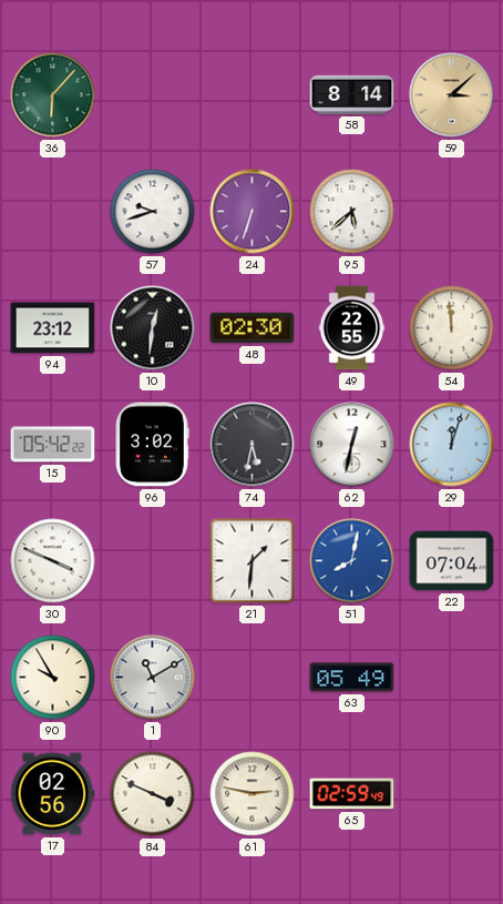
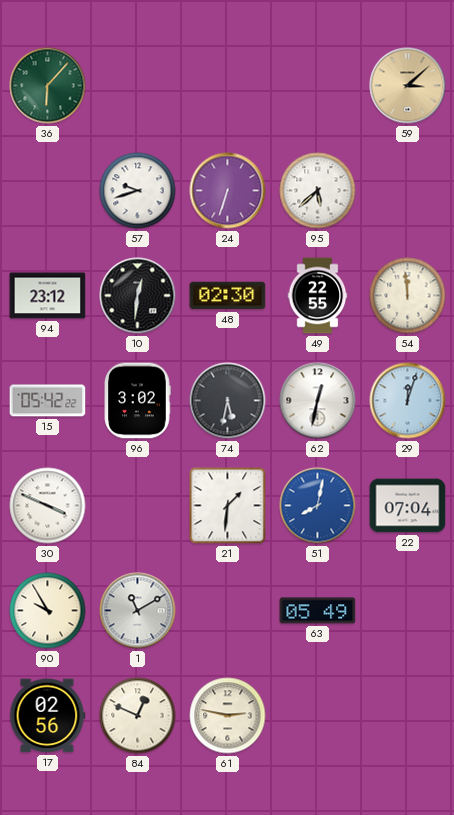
58: 8:14 -> none
84: 3:49 -> 12:49
65: 02:59 -> none
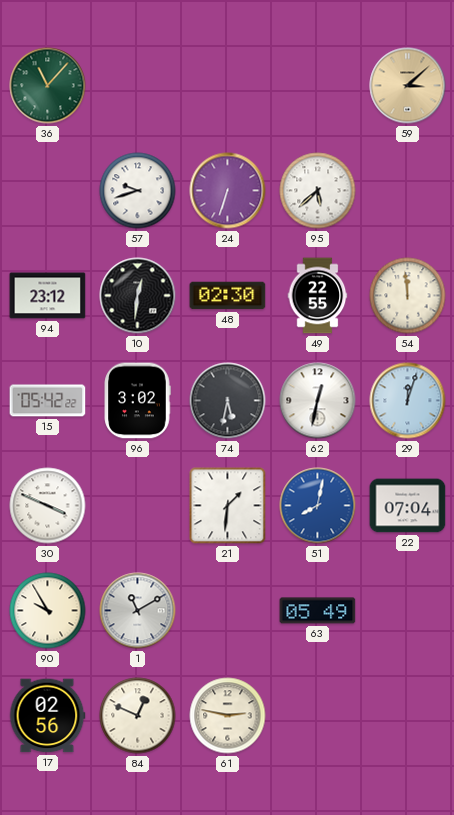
36: 6:07 -> 11:07
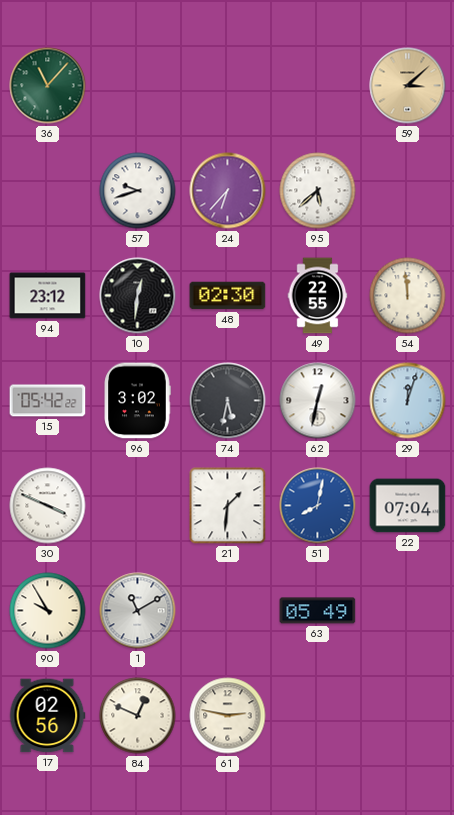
24: 6:33 -> 6:37
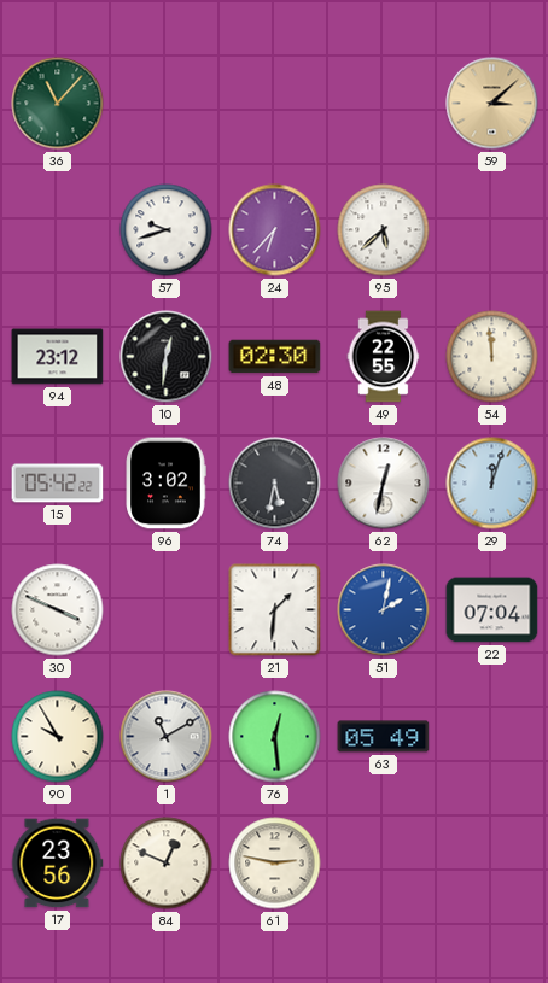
51: 8:02 -> 2:02
76: none -> 12:29
17: 02:56 -> 23:56
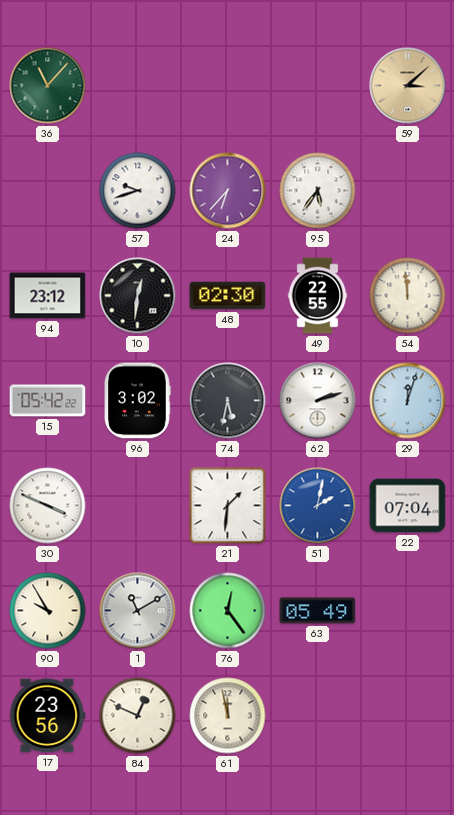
95: 5:38 -> 5:36
62: 12:32 -> 2:12
76: 12:29 -> 12:24
61: 2:47 -> 11:58
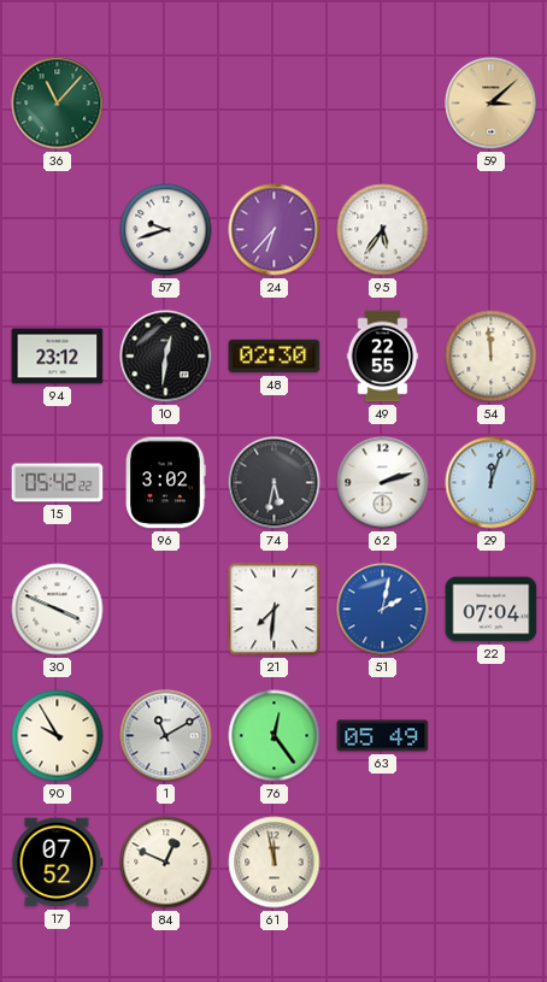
21: 1:31 -> 7:31
17: 23:56 -> 07:52
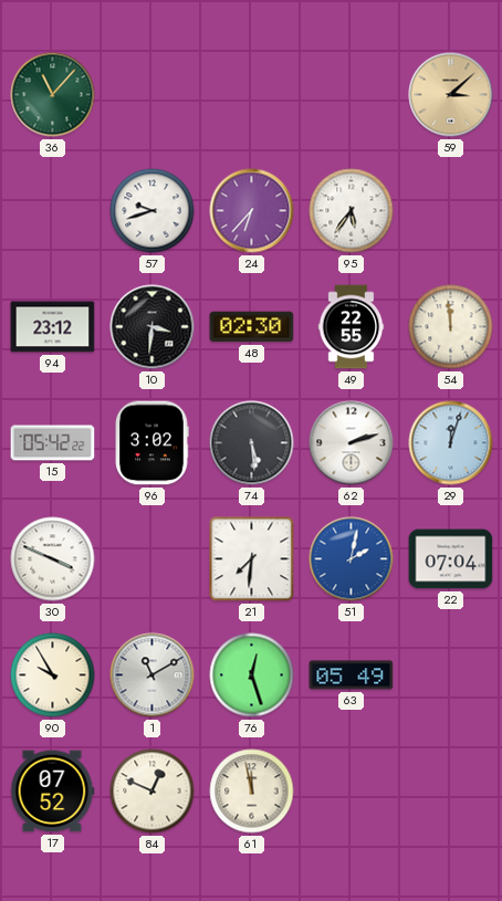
10: 12:31 -> 3:31
74: 5:32 -> 5:29
76: 12:24 -> 12:27
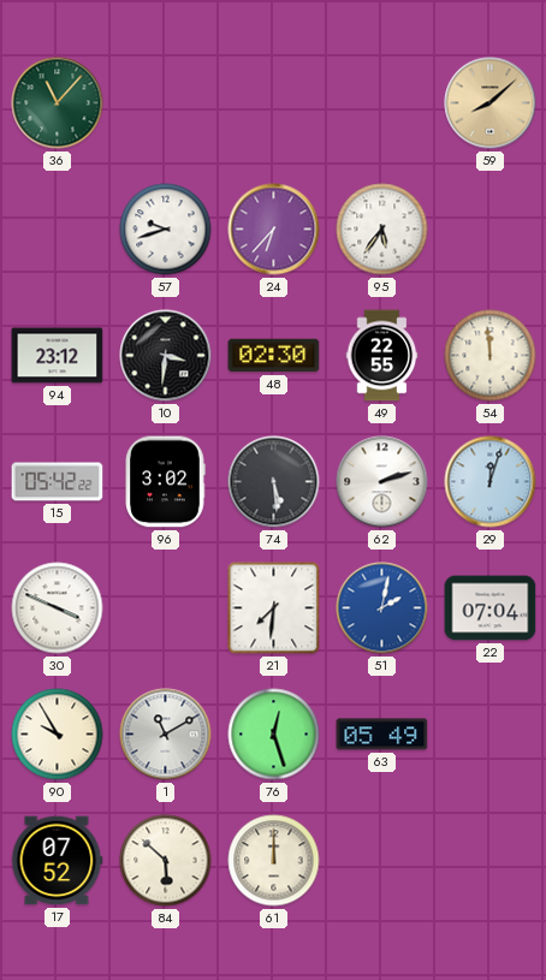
59: 3:08 -> 8:08
84: 12:49 -> 5:52
61: 11:58 -> 12:00
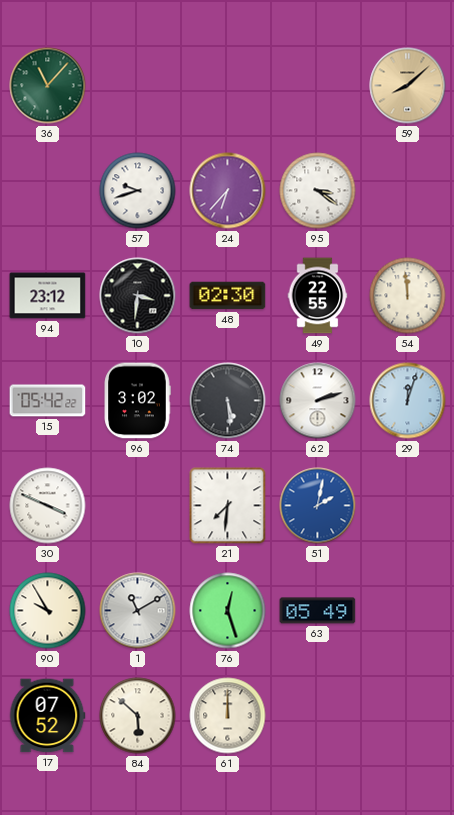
95: 5:36 -> 3:21
22: 07:04 -> none
